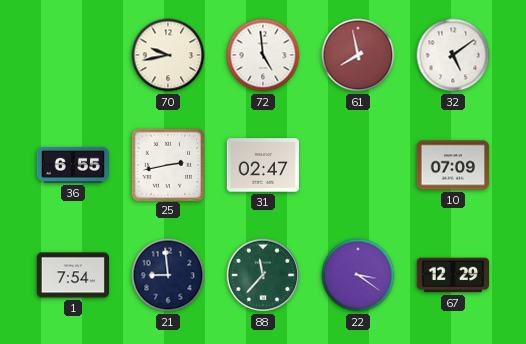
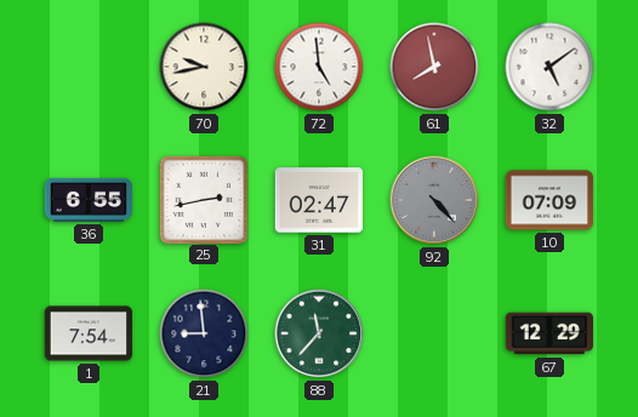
92: none -> 4:23
22: 3:21 -> none
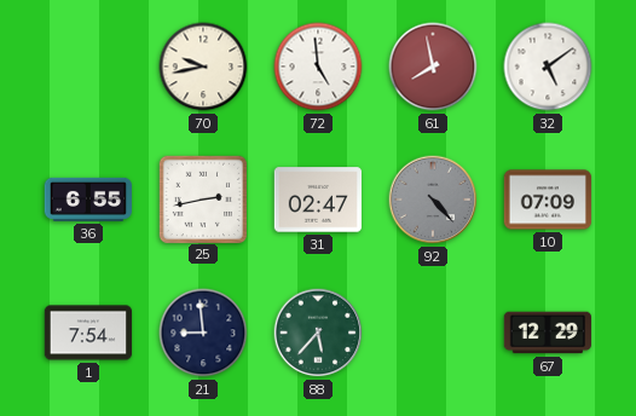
88: 11:37 -> 5:37
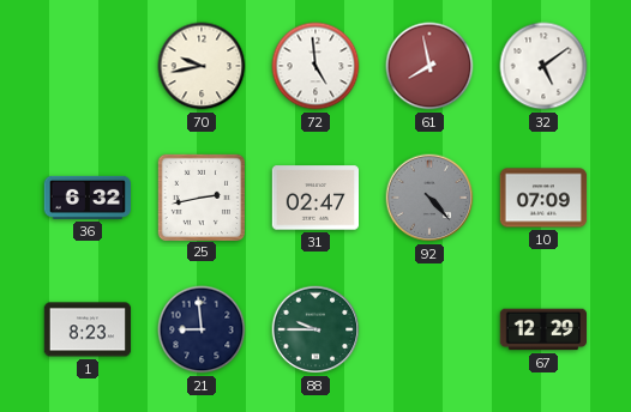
36: 6:55 -> 6:32
1: 7:54 -> 8:23
88: 5:37 -> 9:45
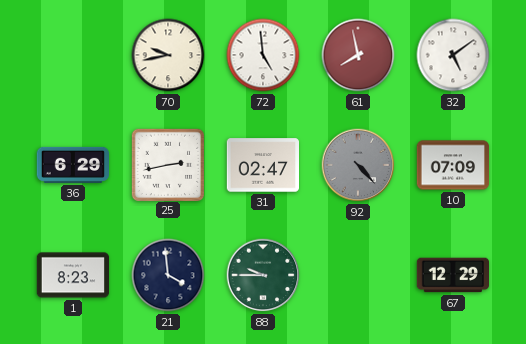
36: 6:32 -> 6:29
21: 8:59 -> 3:59
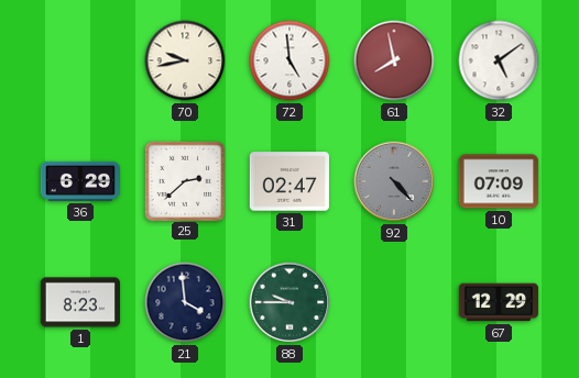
25: 2:43 -> 2:38
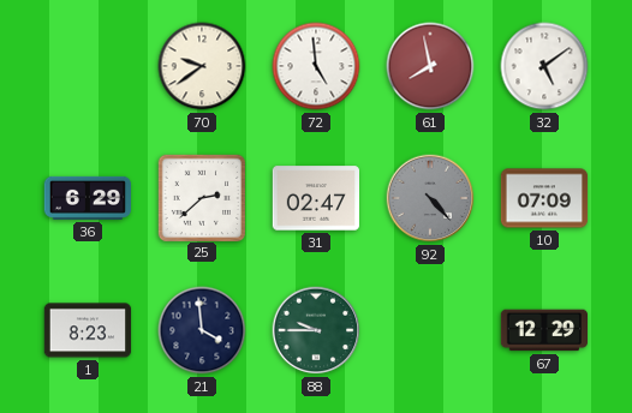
70: 9:43 -> 9:39
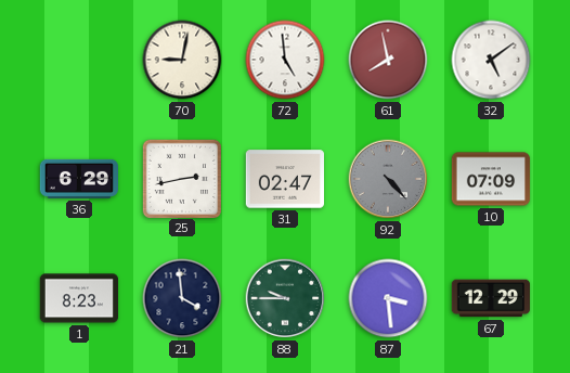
70: 9:39 -> 9:02
25: 2:38 -> 2:43
87: none -> 3:29
